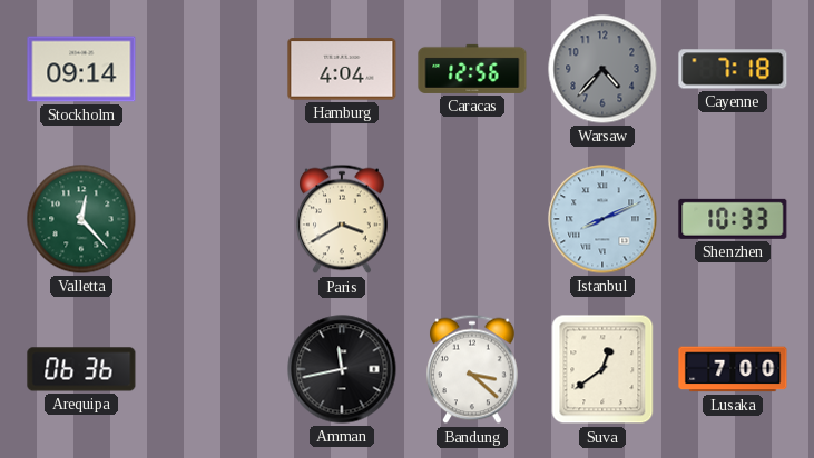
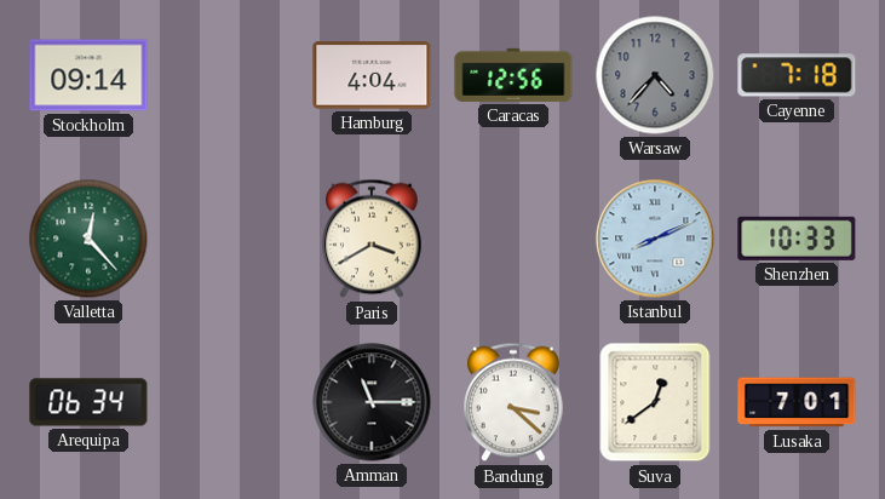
Arequipa: 06:36 -> 06:34
Amman: 11:43 -> 11:15
Lusaka: 7:00 -> 7:01
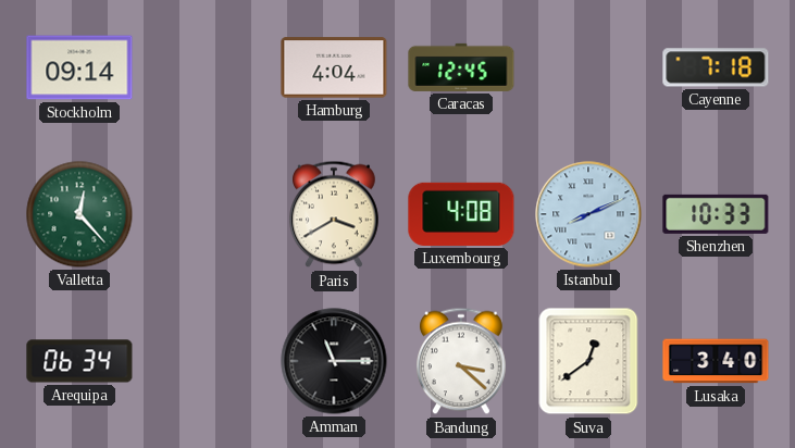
Caracas: 12:56 -> 12:45
Warsaw: 4:37 -> none
Luxembourg: none -> 4:08
Lusaka: 7:01 -> 3:40
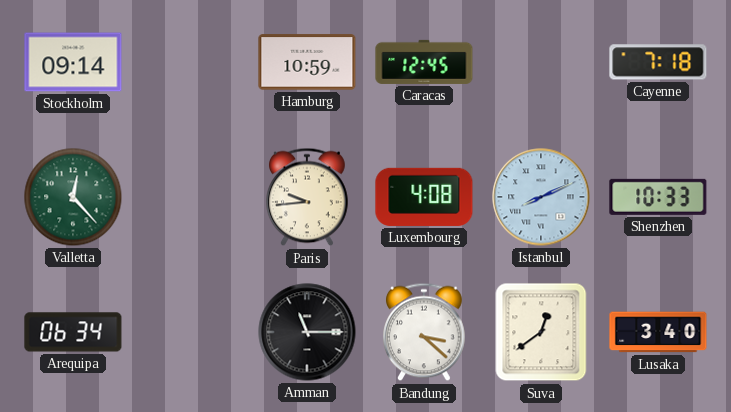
Hamburg: 4:04 -> 10:59
Paris: 3:40 -> 9:44
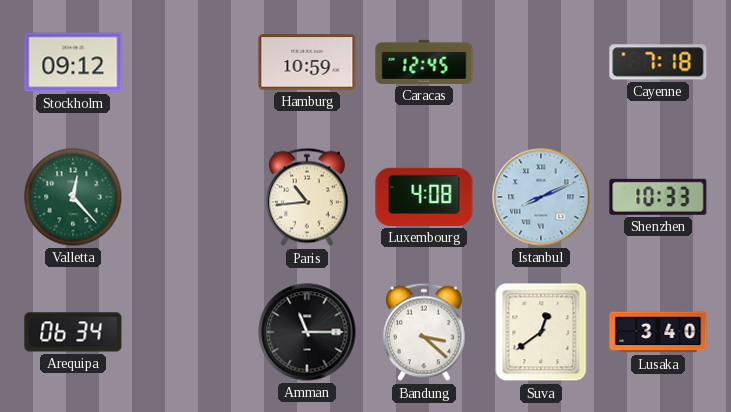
Stockholm: 09:14 -> 09:12
Paris: 9:44 -> 10:44
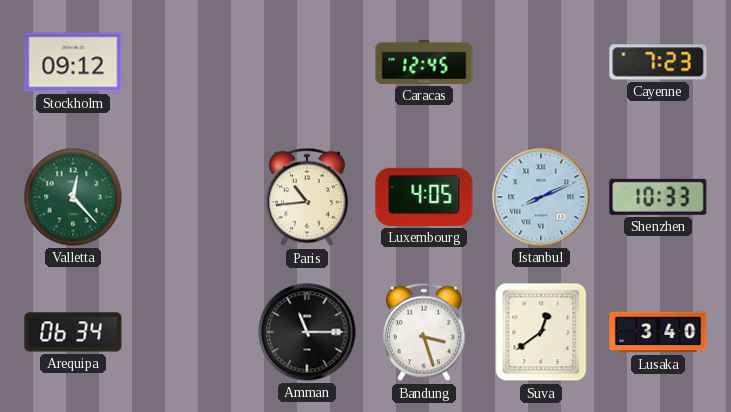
Hamburg: 10:59 -> none
Cayenne: 7:18 -> 7:23
Luxembourg: 4:08 -> 4:05
Bandung: 3:22 -> 3:27
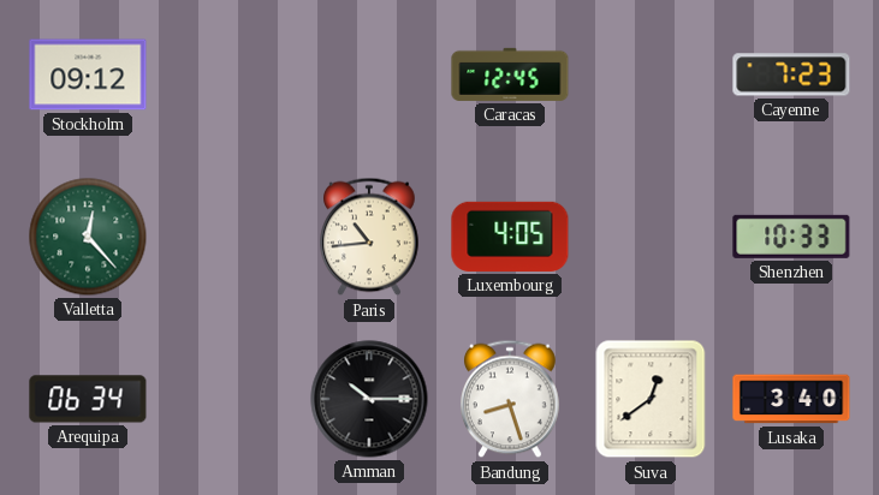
Istanbul: 8:11 -> none
Amman: 11:15 -> 10:15
Bandung: 3:27 -> 8:27
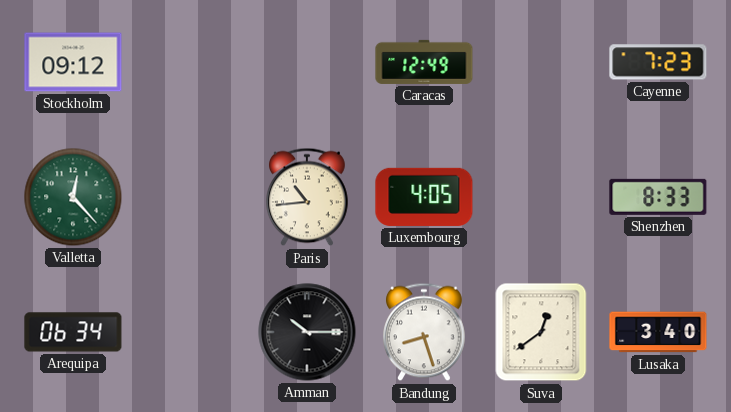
Caracas: 12:45 -> 12:49
Shenzhen: 10:33 -> 8:33
